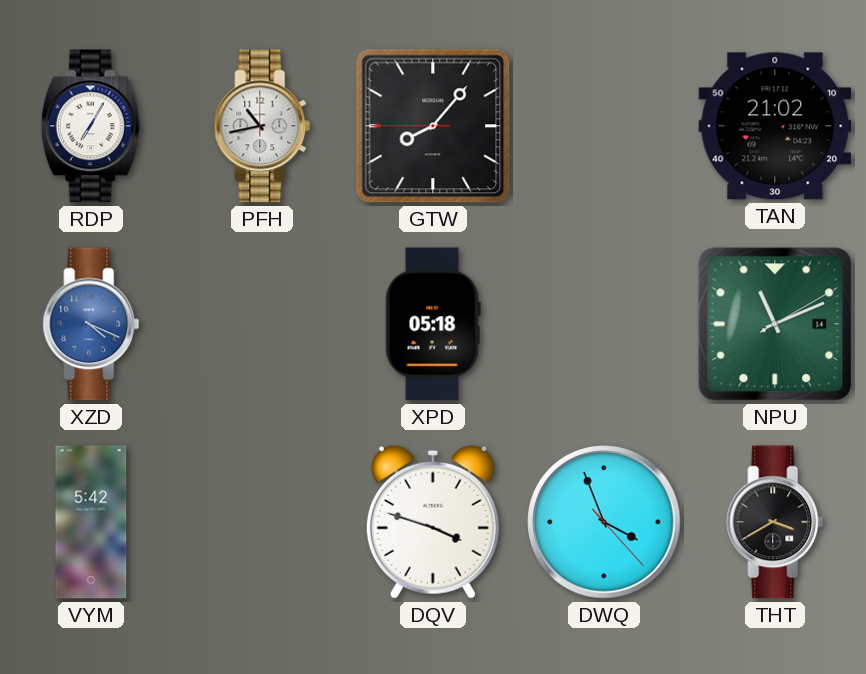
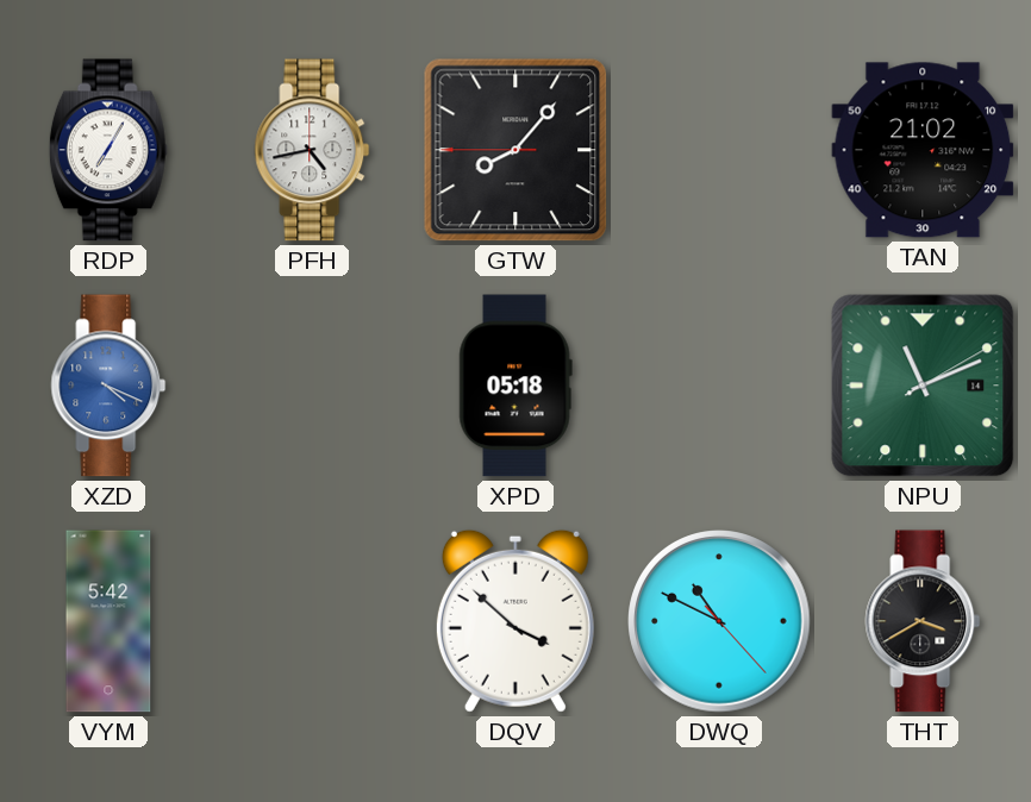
PFH: 10:43 -> 4:43
DQV: 3:48 -> 3:52
DWQ: 3:56 -> 10:49
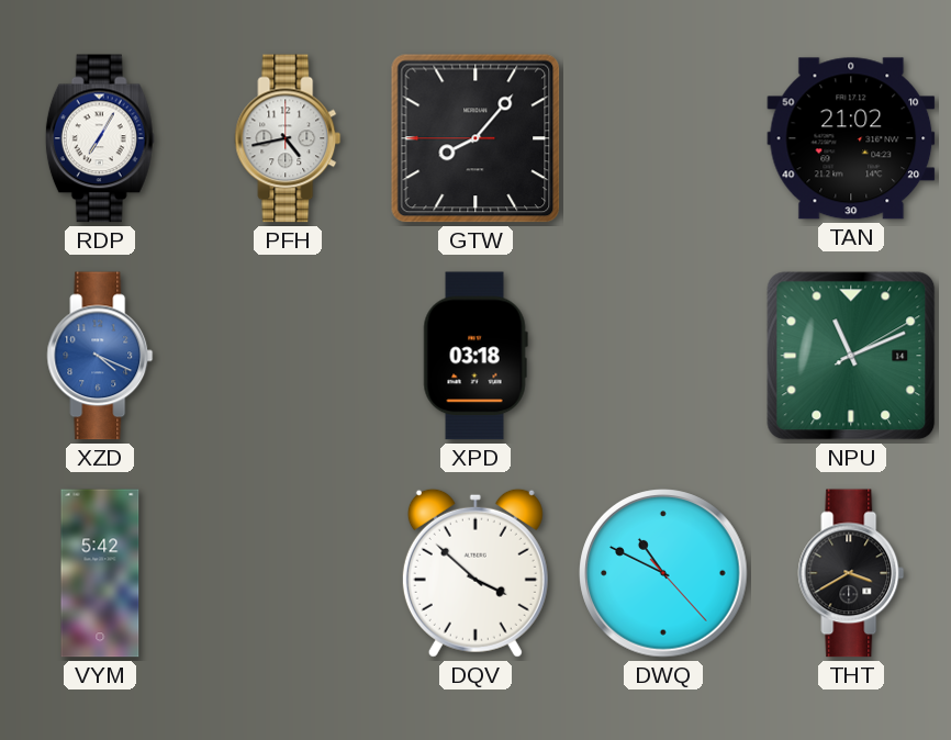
XPD: 05:18 -> 03:18
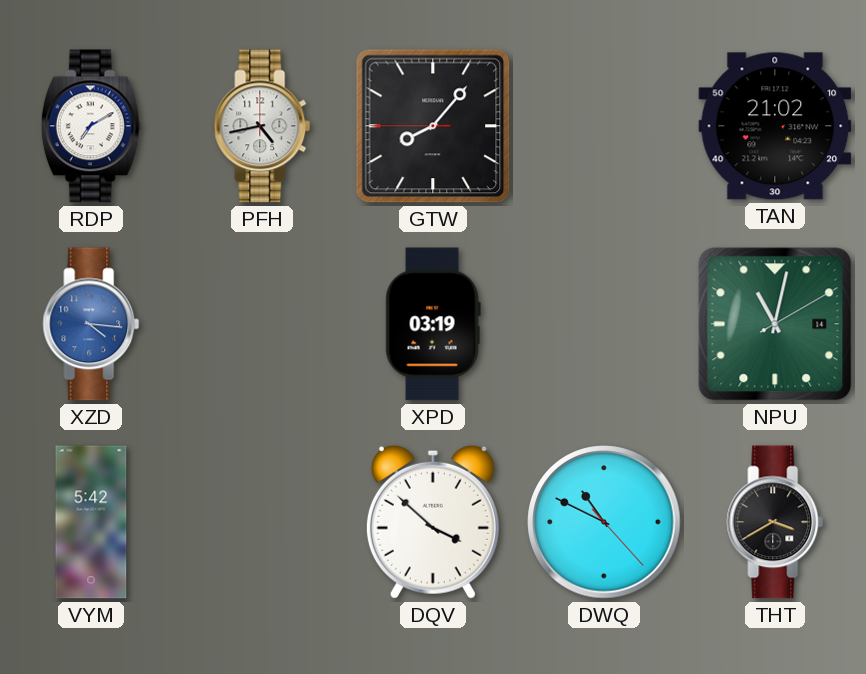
RDP: 7:05 -> 7:10
XZD: 4:19 -> 4:16
XPD: 03:18 -> 03:19
NPU: 11:11 -> 11:02
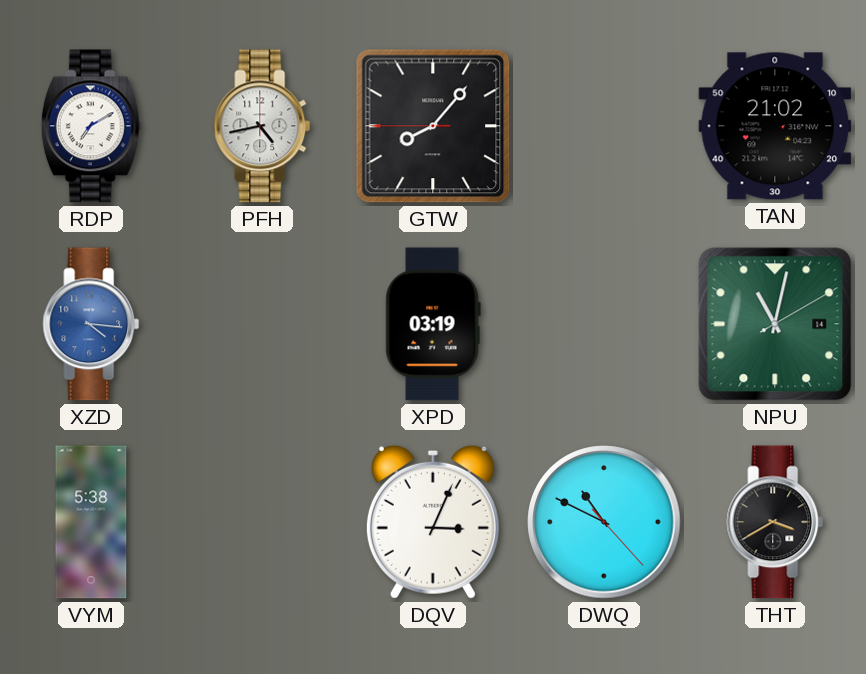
VYM: 5:42 -> 5:38
DQV: 3:52 -> 3:04
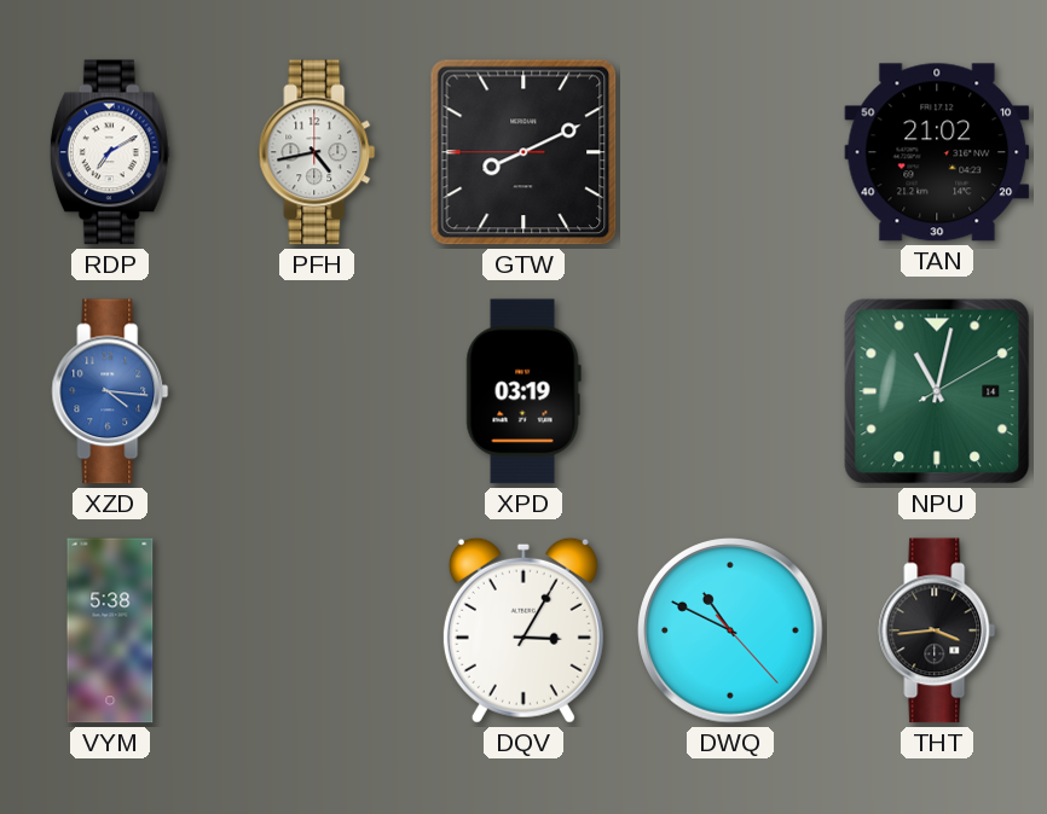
GTW: 8:06 -> 8:10
DQV: 3:04 -> 3:05
THT: 3:40 -> 3:44
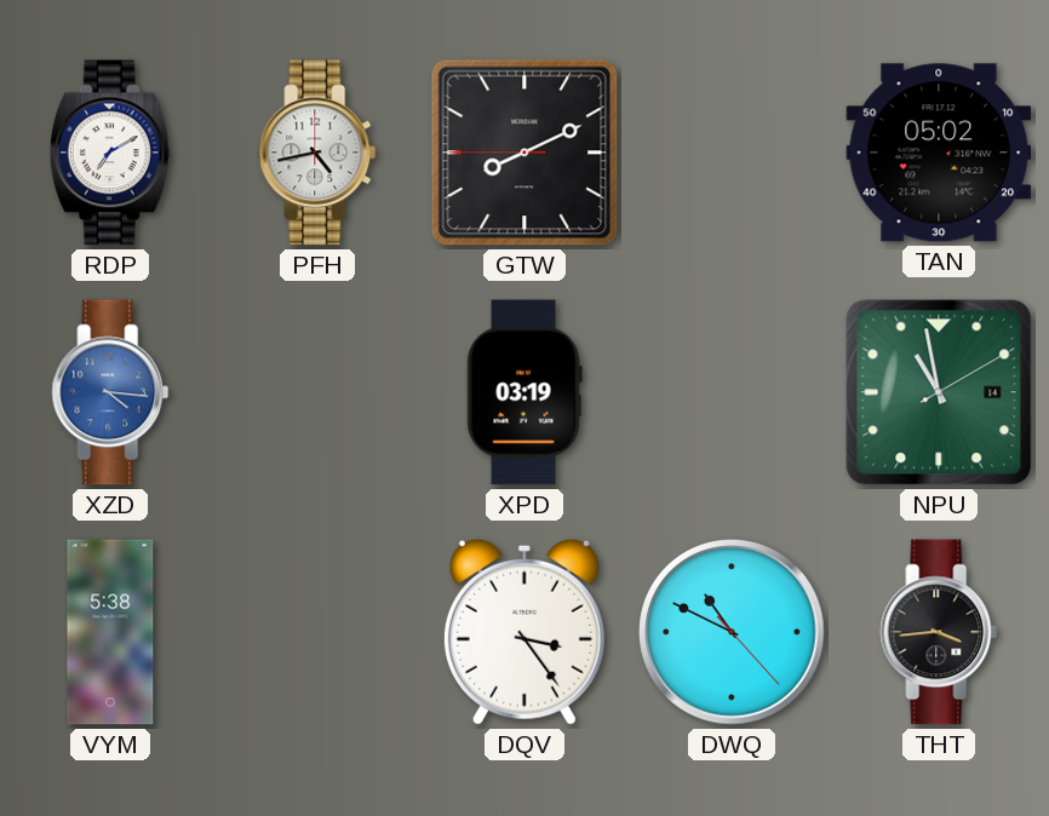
TAN: 21:02 -> 05:02
NPU: 11:02 -> 10:58
DQV: 3:05 -> 3:24
